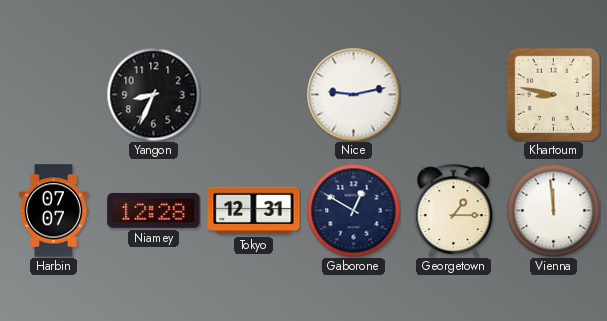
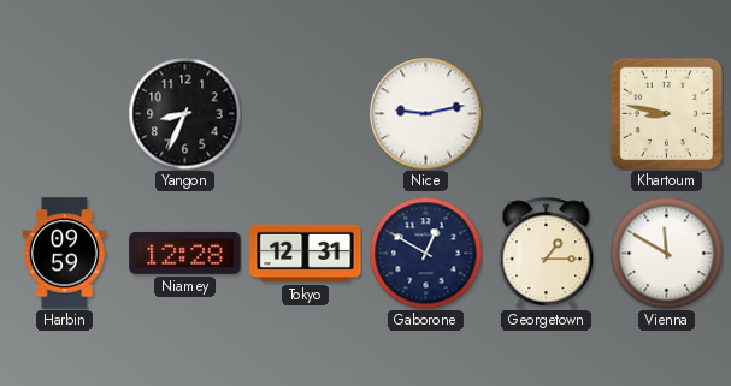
Harbin: 07:07 -> 09:59
Vienna: 11:59 -> 11:50
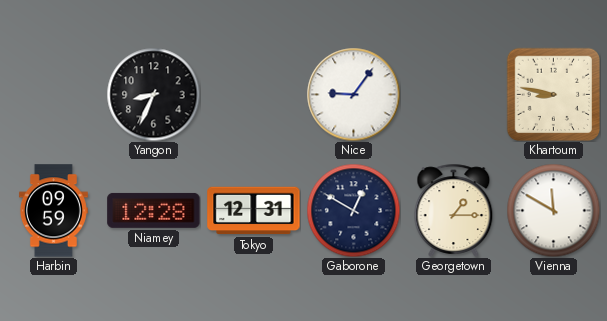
Nice: 9:13 -> 9:06
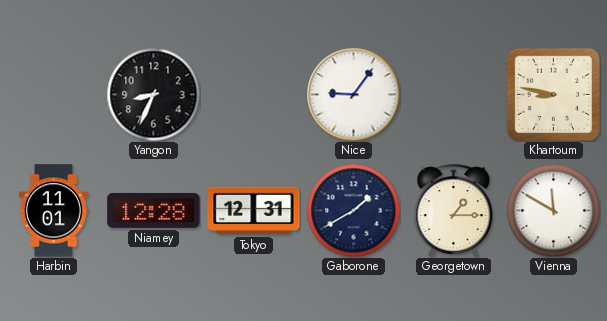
Harbin: 09:59 -> 11:01
Gaborone: 12:50 -> 1:40
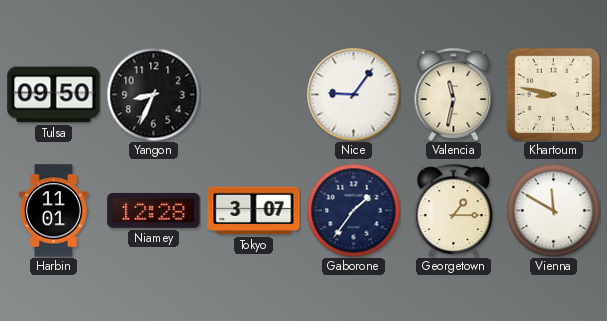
Tulsa: none -> 09:50
Valencia: none -> 11:32
Tokyo: 12:31 -> 3:07
Gaborone: 1:40 -> 1:36
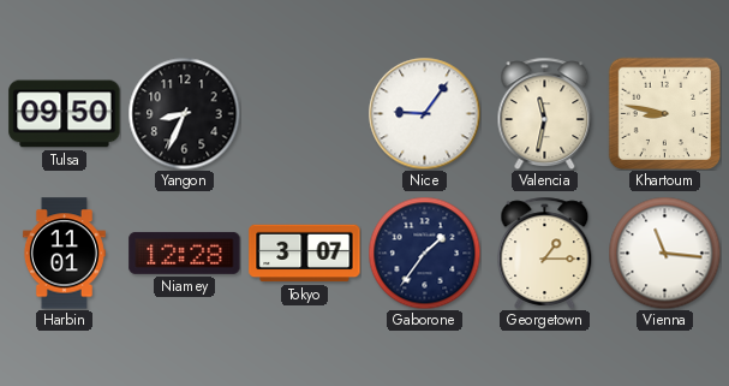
Vienna: 11:50 -> 11:16
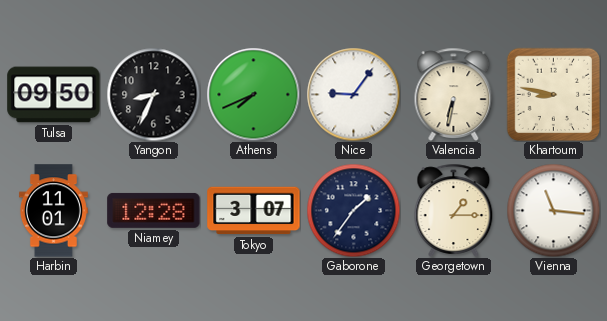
Athens: none -> 7:41
Valencia: 11:32 -> 6:32
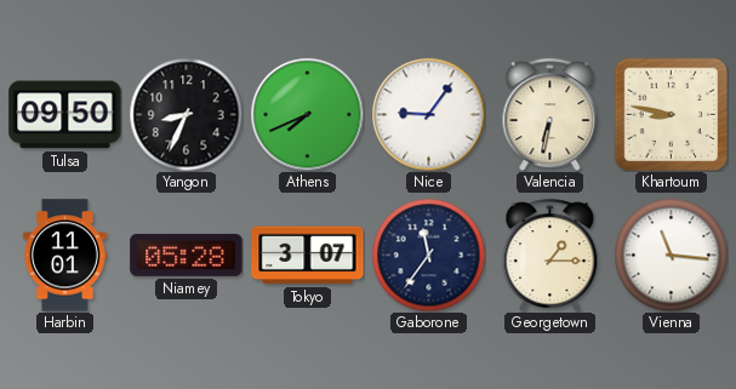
Niamey: 12:28 -> 05:28
Gaborone: 1:36 -> 11:36
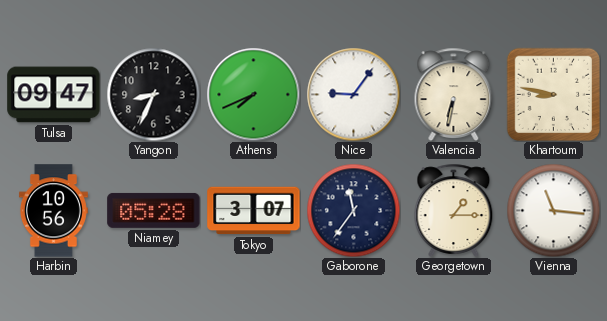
Tulsa: 09:50 -> 09:47
Harbin: 11:01 -> 10:56
